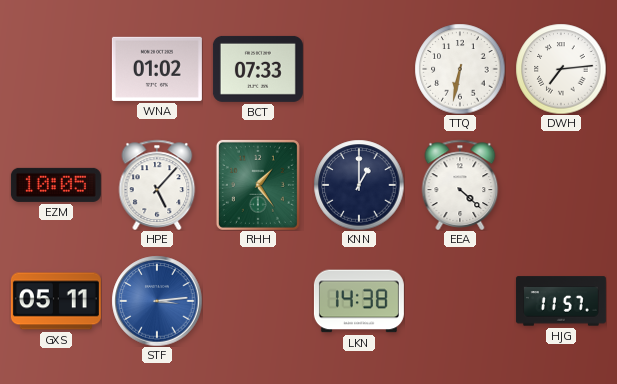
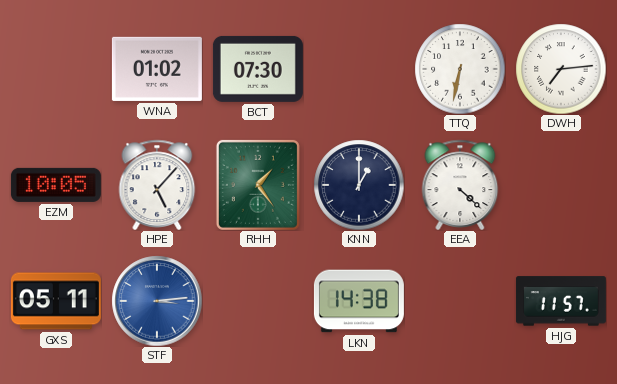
BCT: 07:33 -> 07:30
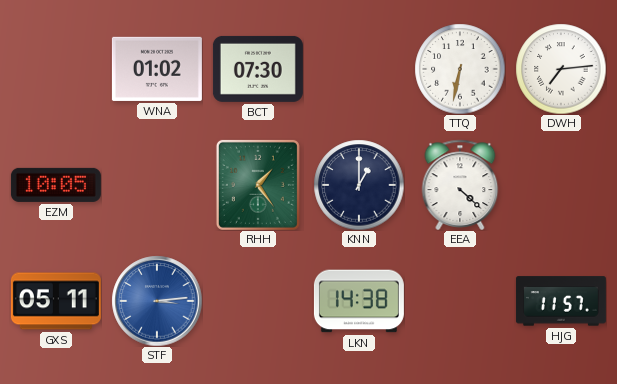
HPE: 5:07 -> none
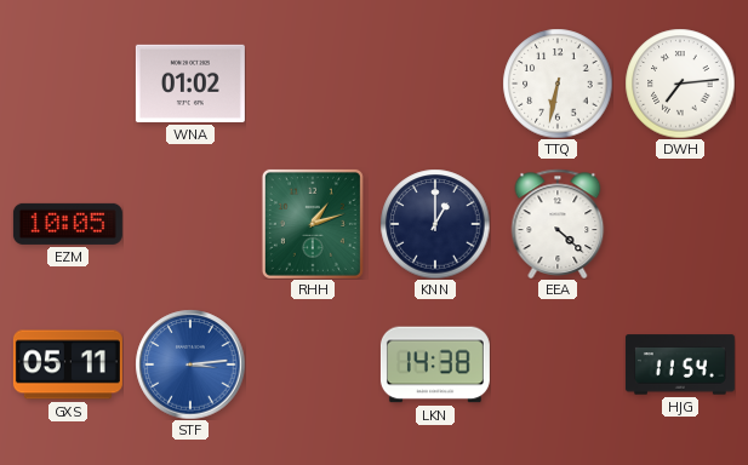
BCT: 07:30 -> none
RHH: 1:24 -> 1:12
HJG: 11:57 -> 11:54
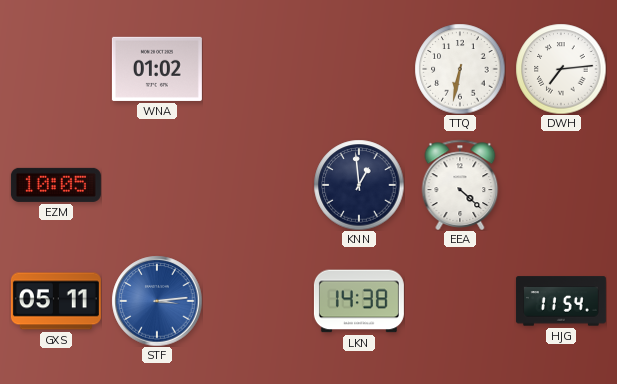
RHH: 1:12 -> none
KNN: 1:00 -> 12:59
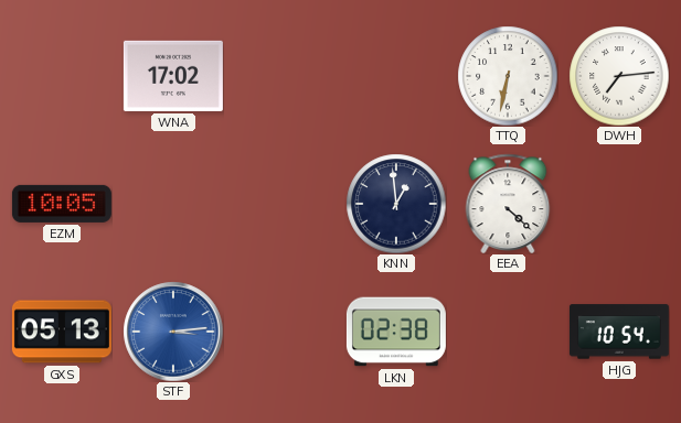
WNA: 01:02 -> 17:02
GXS: 05:11 -> 05:13
LKN: 14:38 -> 02:38
HJG: 11:54 -> 10:54
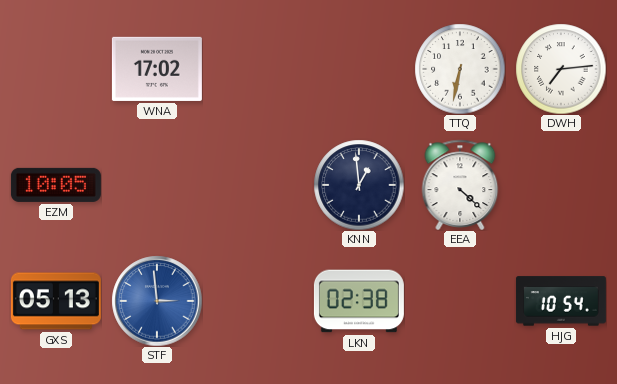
STF: 3:14 -> 2:59
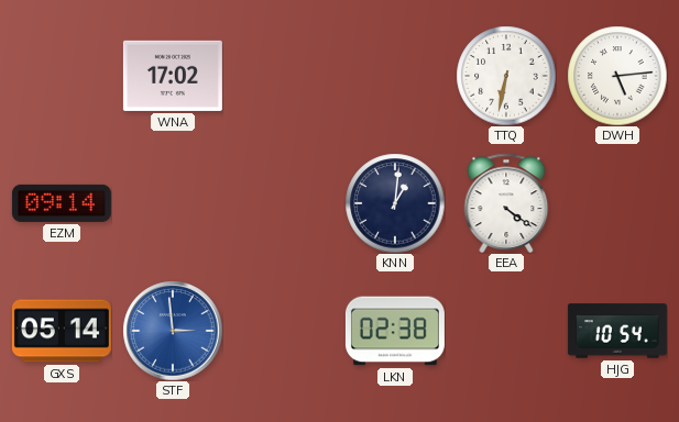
DWH: 7:14 -> 5:14
EZM: 10:05 -> 09:14
KNN: 12:59 -> 1:01
EEA: 4:22 -> 4:21
GXS: 05:13 -> 05:14
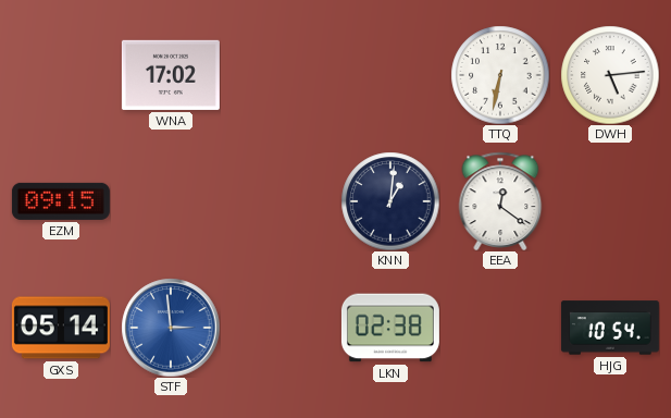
EZM: 09:14 -> 09:15
EEA: 4:21 -> 12:21
